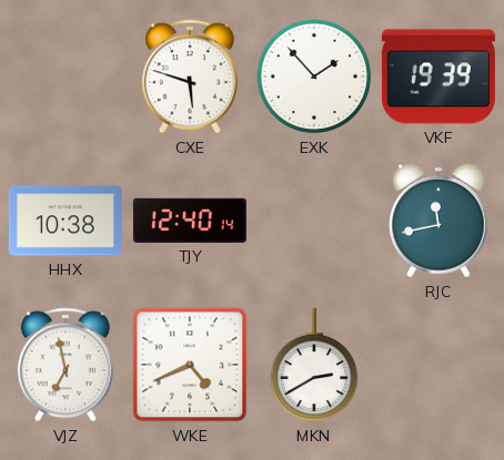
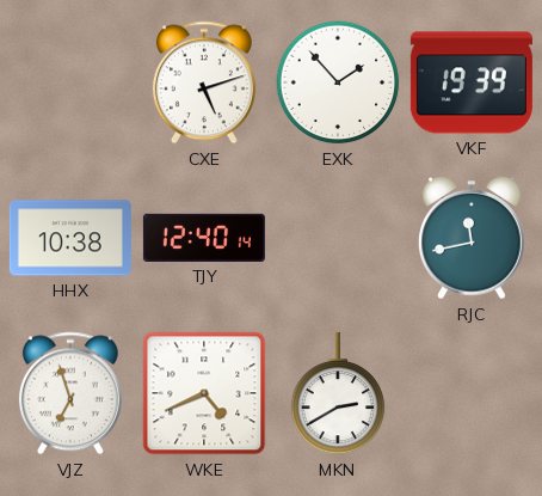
CXE: 5:48 -> 5:12
VJZ: 6:58 -> 6:57
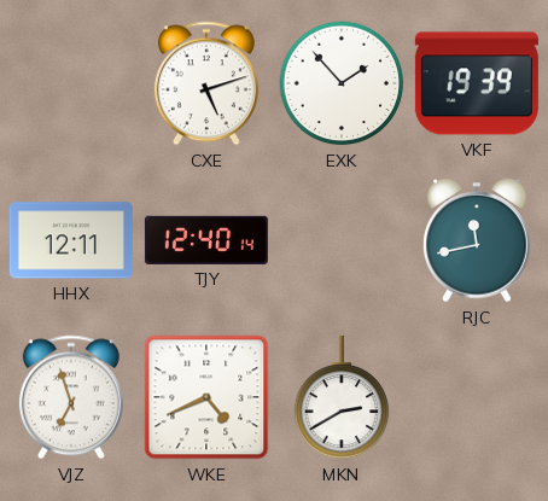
HHX: 10:38 -> 12:11
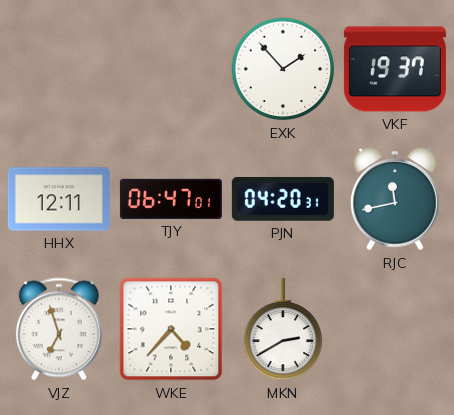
CXE: 5:12 -> none
VKF: 19:39 -> 19:37
TJY: 12:40 -> 06:47
PJN: none -> 04:20
WKE: 4:41 -> 4:37
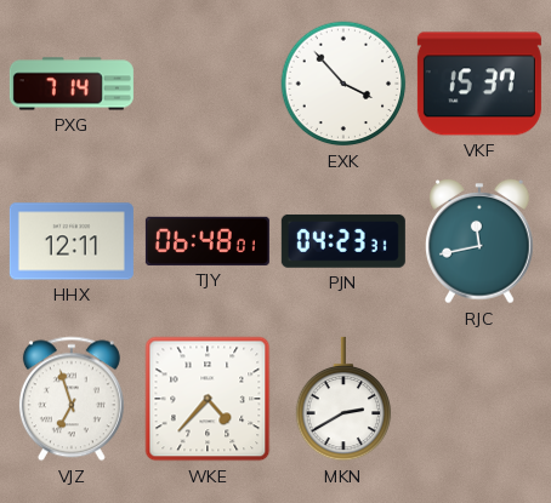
PXG: none -> 7:14
EXK: 1:53 -> 3:53
VKF: 19:37 -> 15:37
TJY: 06:47 -> 06:48
PJN: 04:20 -> 04:23
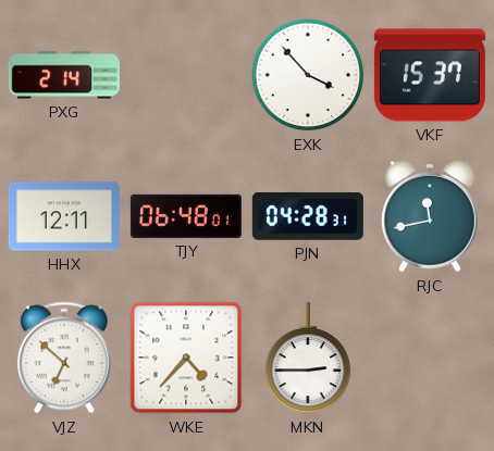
PXG: 7:14 -> 2:14
PJN: 04:23 -> 04:28
VJZ: 6:57 -> 6:52
MKN: 2:40 -> 2:45
